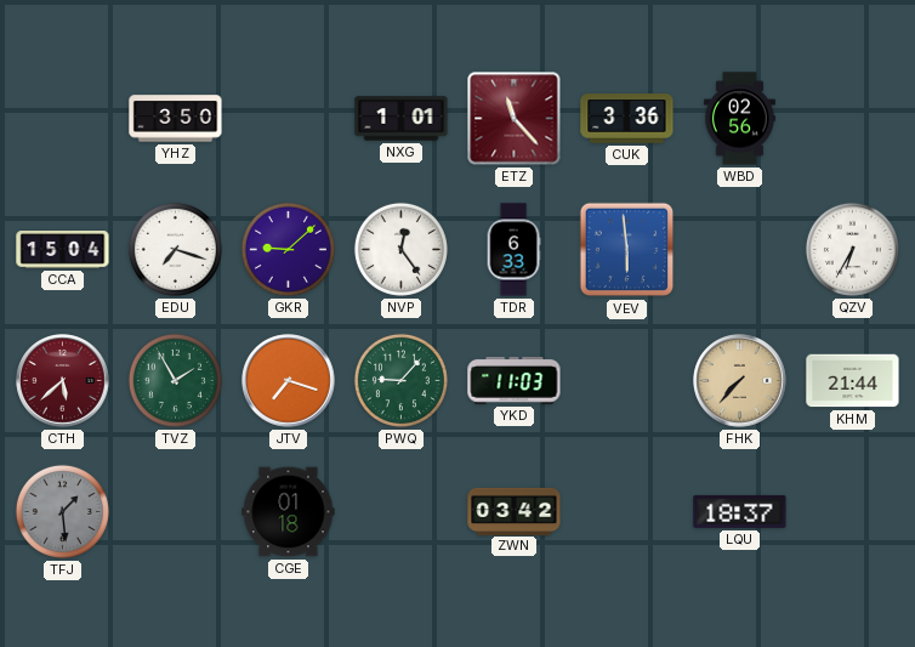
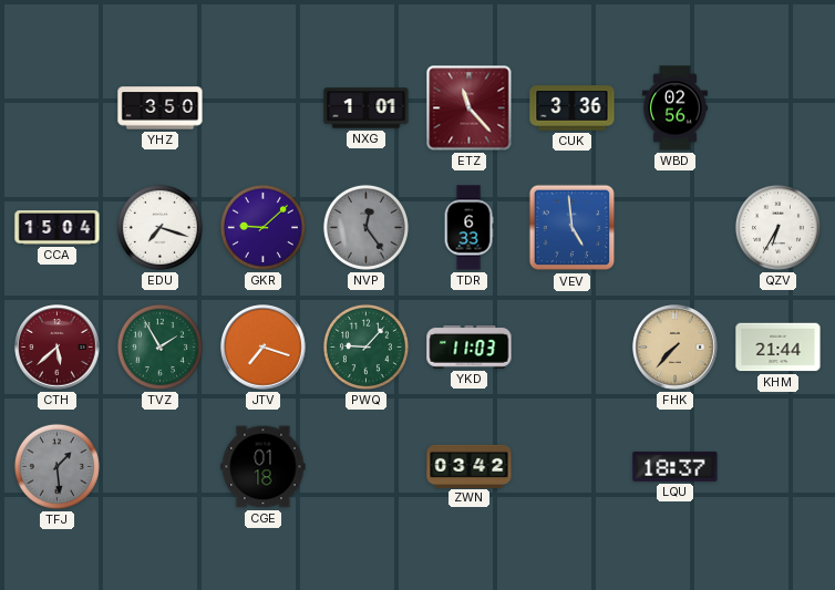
NVP dial: white -> grey
VEV: 5:59 -> 4:59
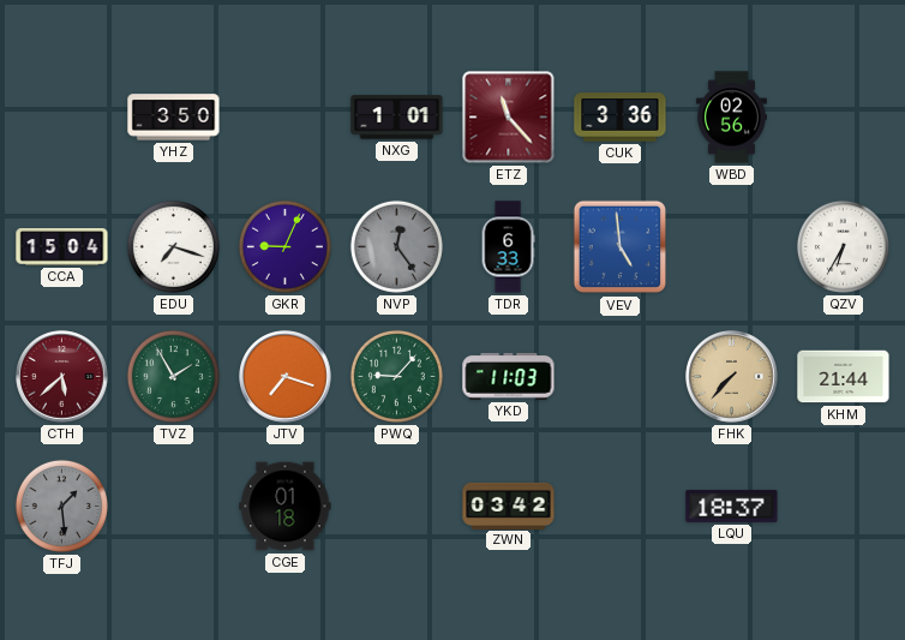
GKR: 9:08 -> 9:04
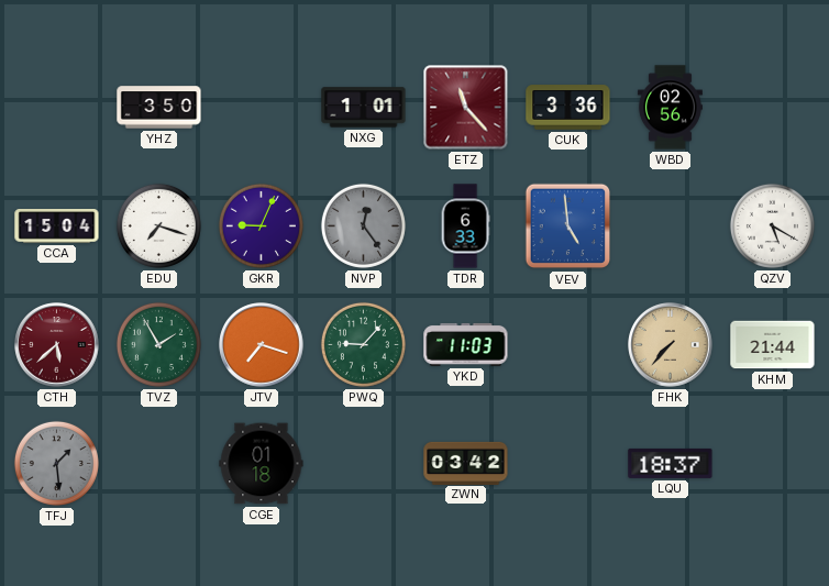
QZV: 6:35 -> 5:20
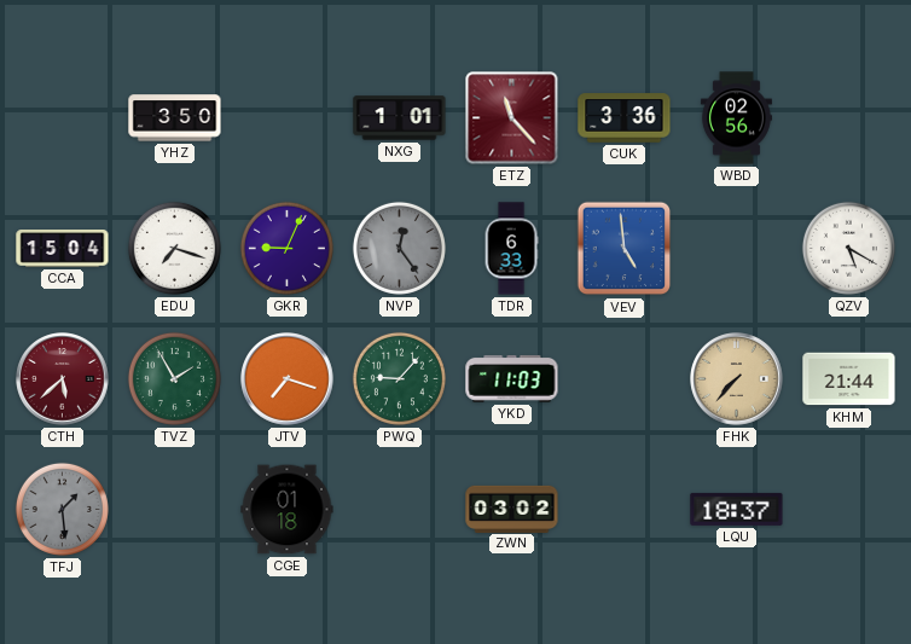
ZWN: 03:42 -> 03:02
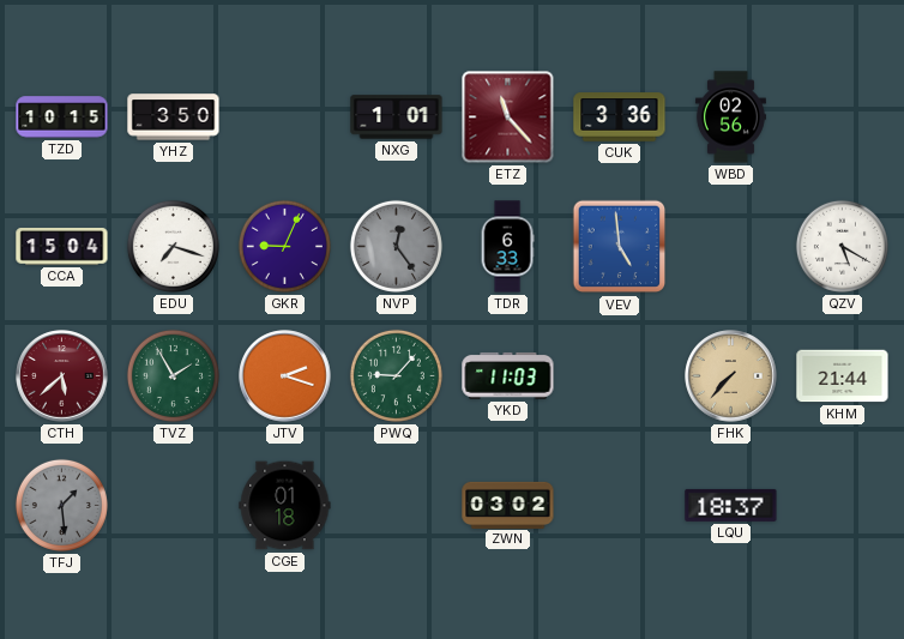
TZD: none -> 10:15
JTV: 7:18 -> 2:18
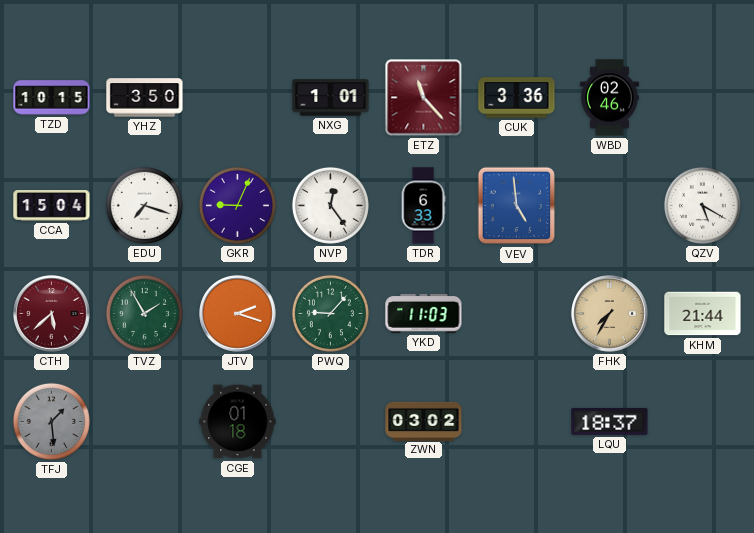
WBD: 02:56 -> 02:46
NVP dial: grey -> white
FHK: 7:37 -> 7:35
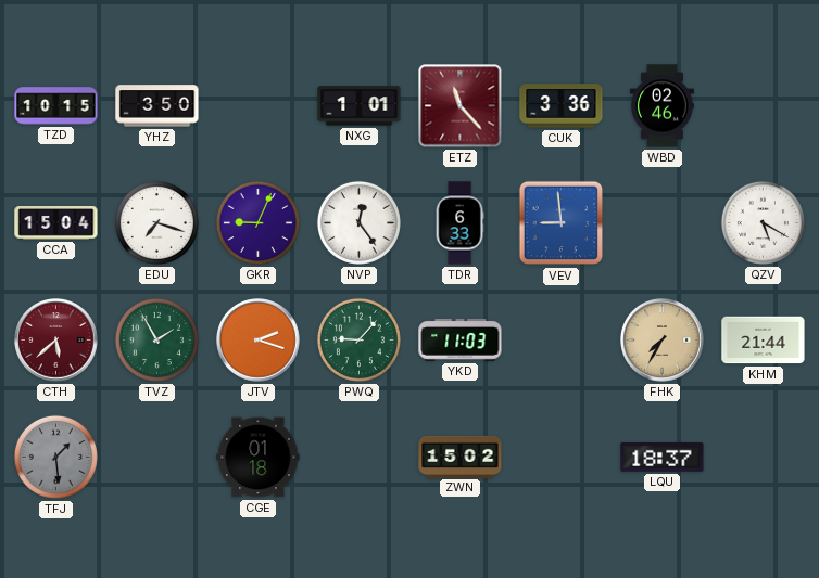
VEV: 4:59 -> 8:59
ZWN: 03:02 -> 15:02
